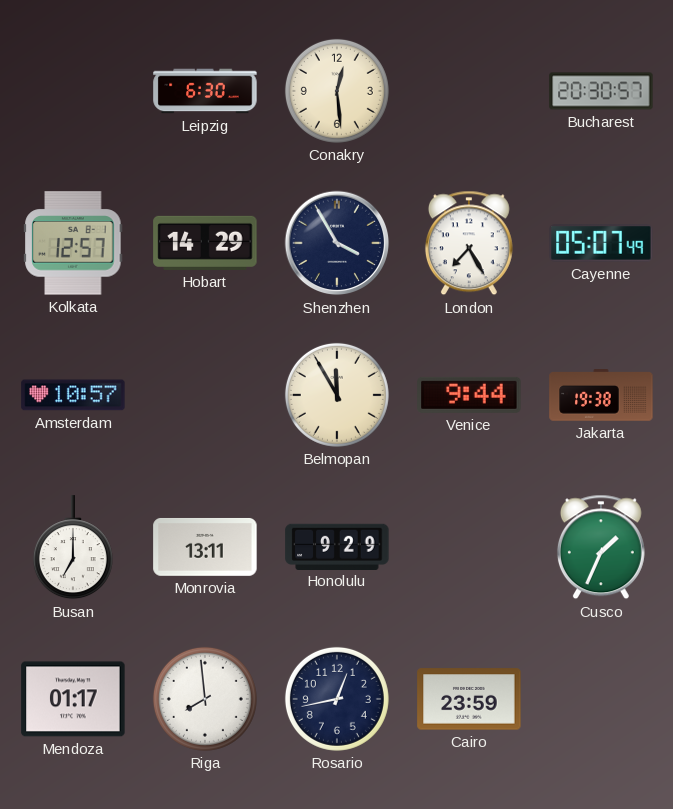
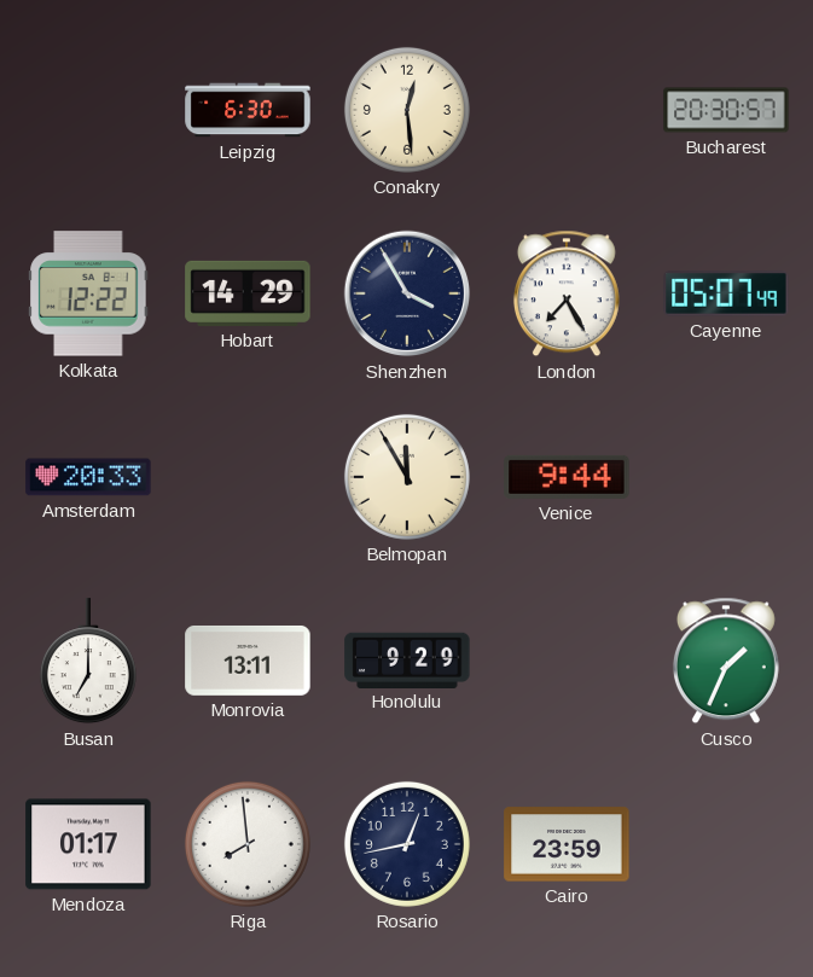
Kolkata: 12:57 -> 12:22
Amsterdam: 10:57 -> 20:33
Jakarta: 19:38 -> none
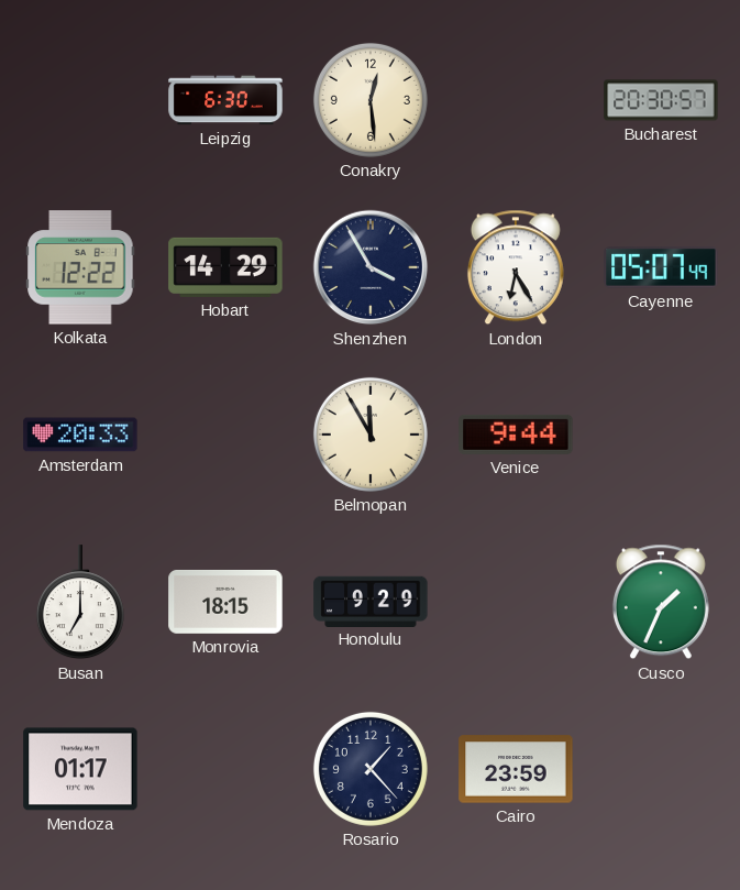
London: 7:25 -> 6:25
Monrovia: 13:11 -> 18:15
Riga: 7:59 -> none
Rosario: 12:43 -> 1:23
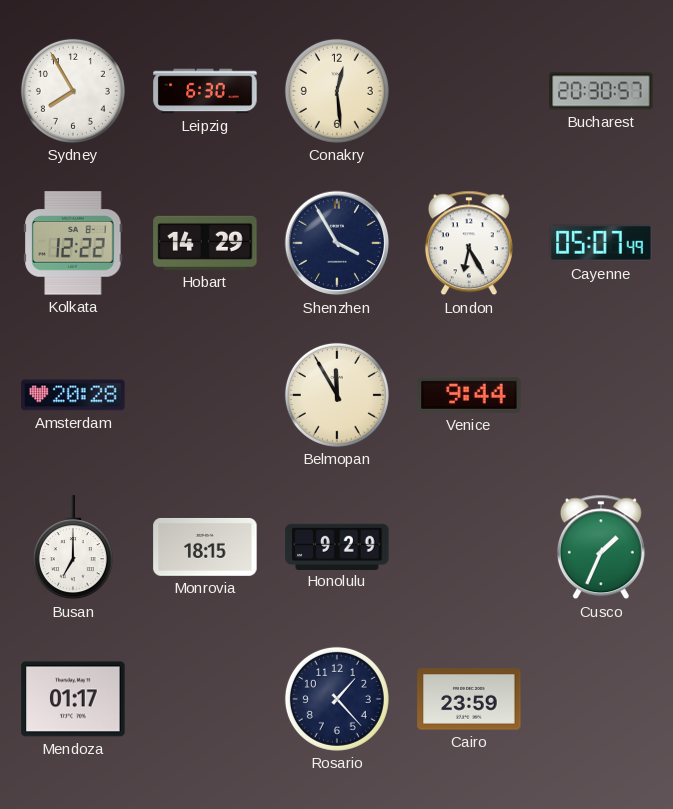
Sydney: none -> 7:55
Amsterdam: 20:33 -> 20:28
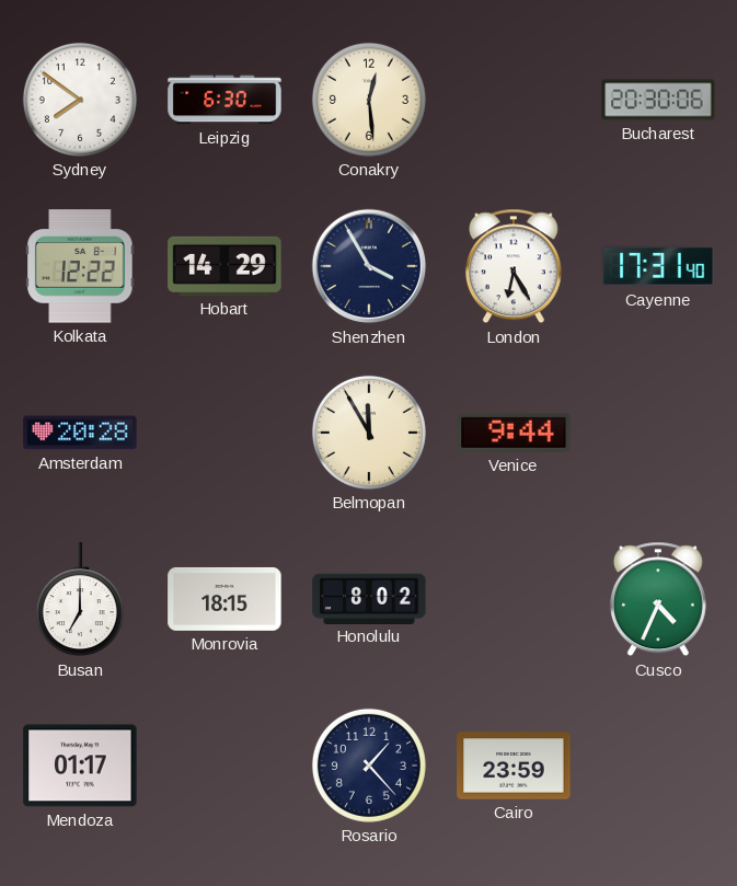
Sydney: 7:55 -> 7:51
Bucharest: 20:30:57 -> 20:30:06
Cayenne: 05:07 -> 17:31
Honolulu: 9:29 -> 8:02
Cusco: 1:34 -> 4:34
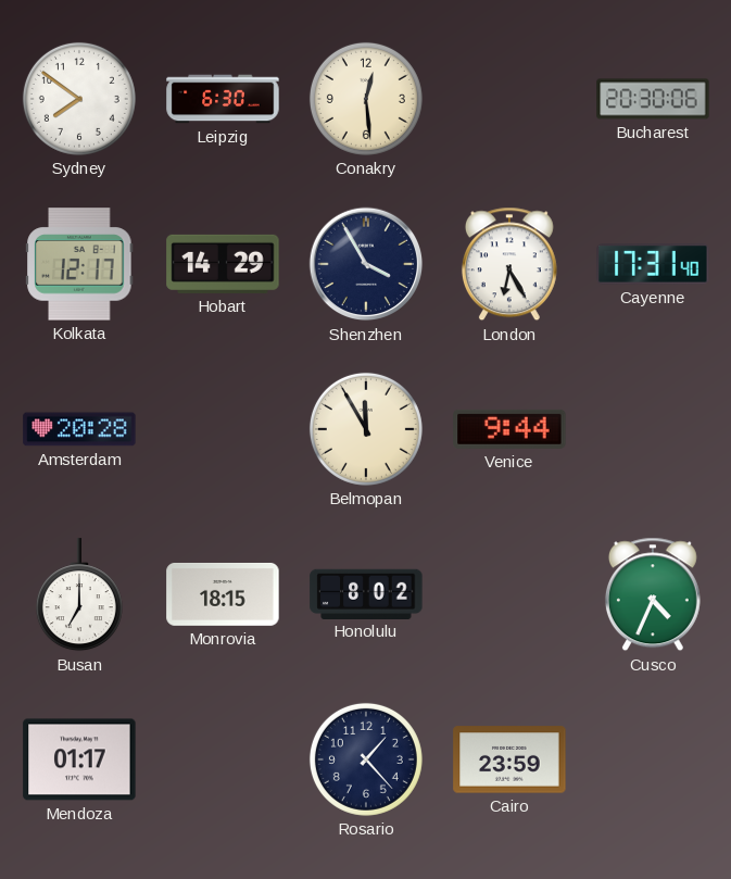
Kolkata: 12:22 -> 12:17
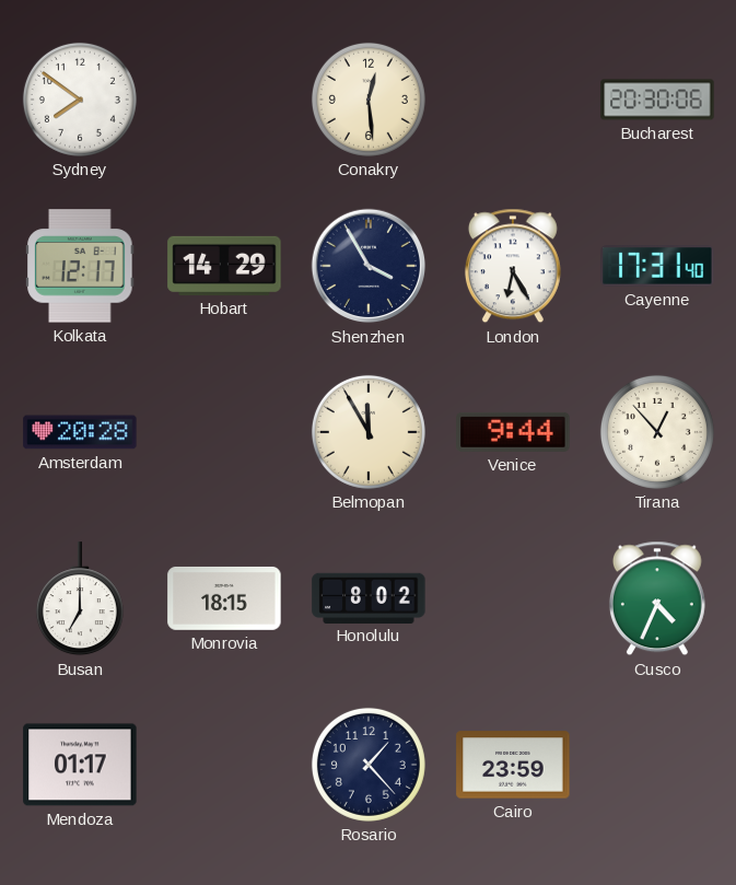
Leipzig: 6:30 -> none
Tirana: none -> 12:53
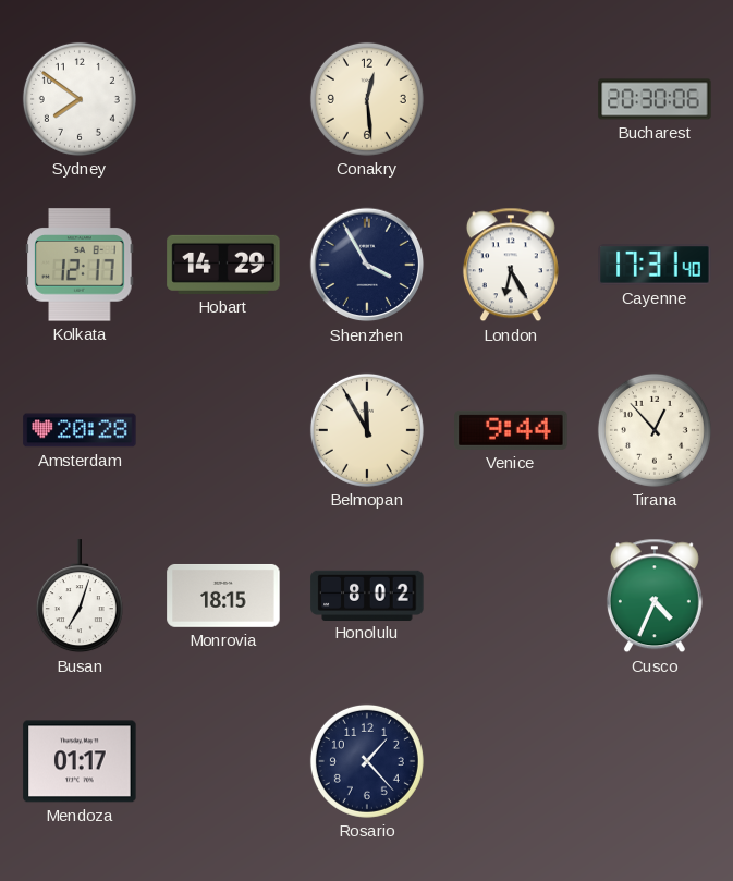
Busan: 7:00 -> 7:03
Cairo: 23:59 -> none
